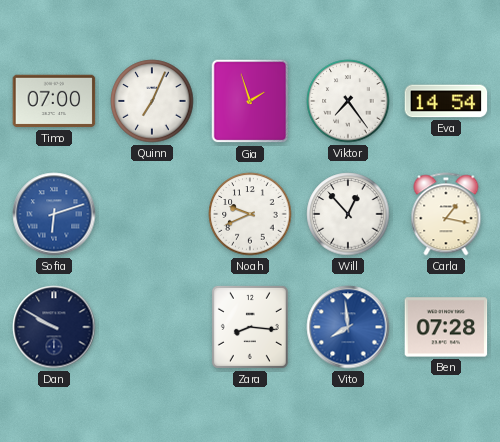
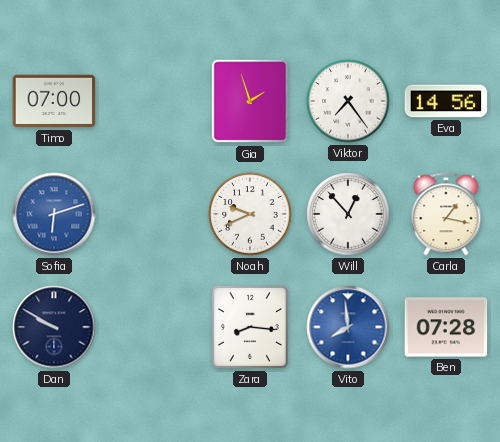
Quinn: 7:04 -> none
Eva: 14:54 -> 14:56
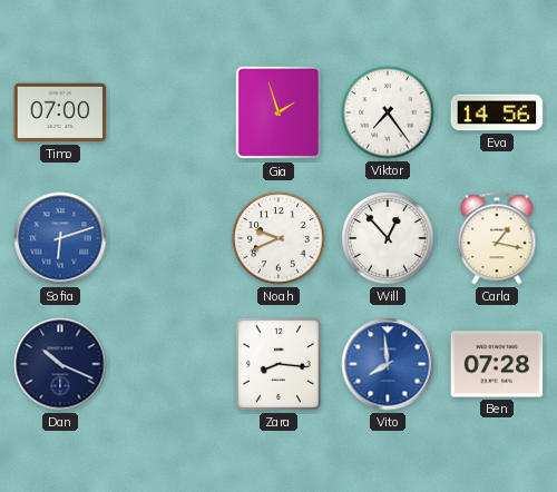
Dan: 9:50 -> 10:19
